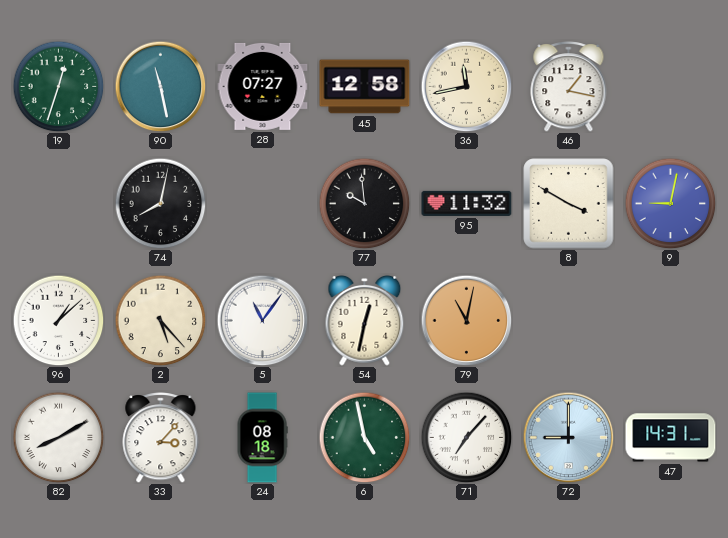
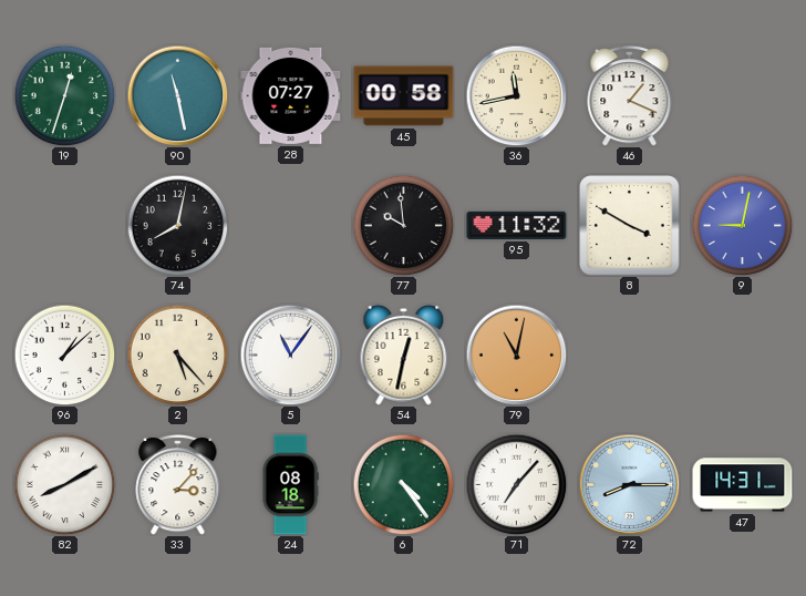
45: 12:58 -> 00:58
46: 1:17 -> 1:19
6: 4:58 -> 4:24
72: 9:00 -> 8:15
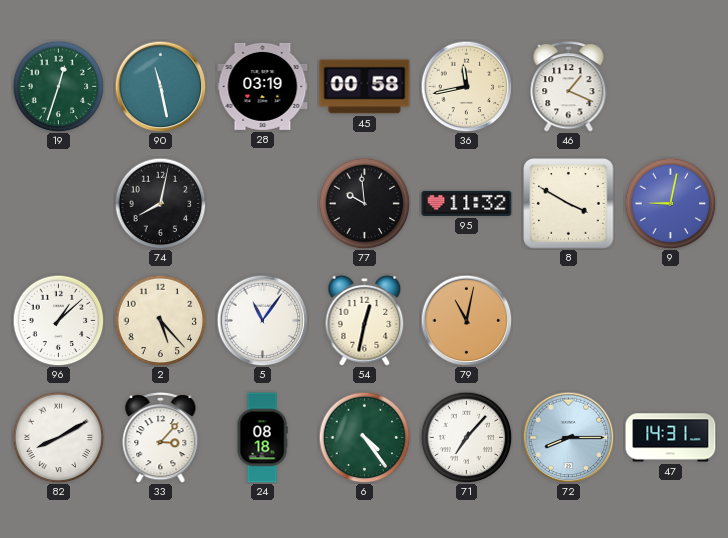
28: 07:27 -> 03:19
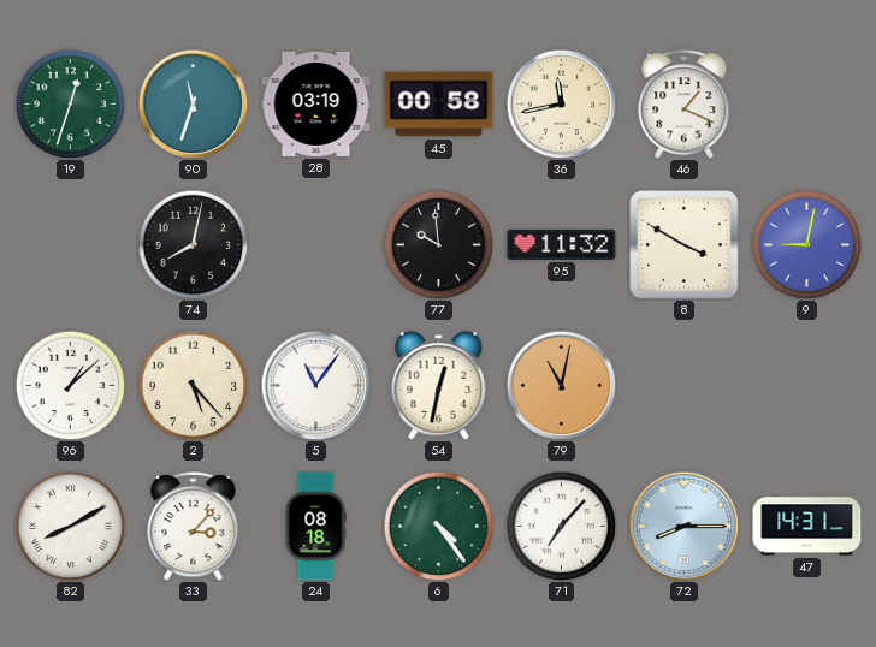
90: 11:28 -> 11:33
